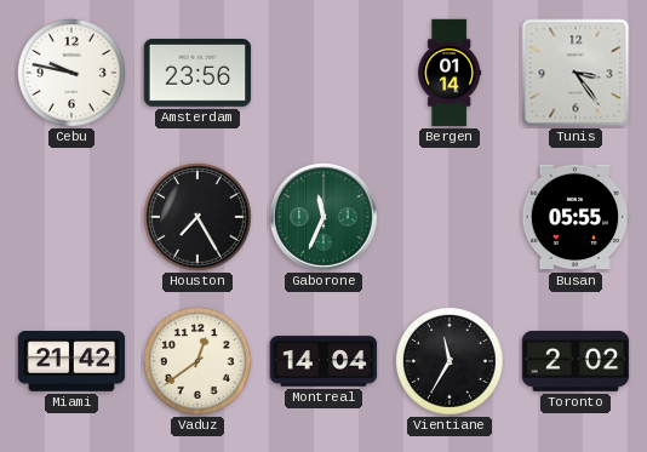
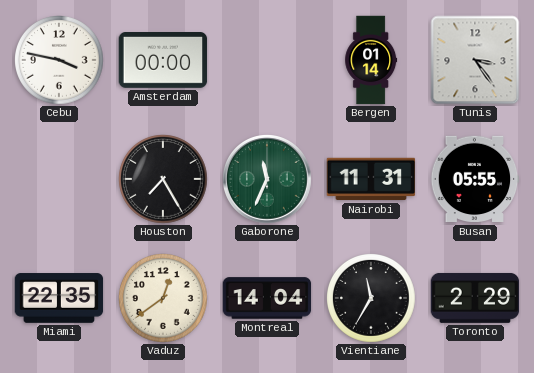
Cebu: 9:47 -> 3:47
Amsterdam: 23:56 -> 00:00
Nairobi: none -> 11:31
Miami: 21:42 -> 22:35
Toronto: 2:02 -> 2:29
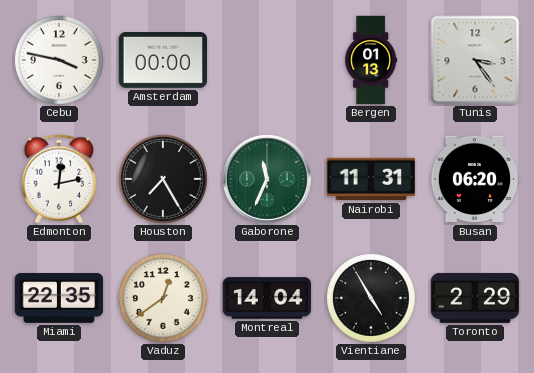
Bergen: 01:14 -> 01:13
Edmonton: none -> 12:13
Busan: 05:55 -> 06:20
Vientiane: 11:35 -> 4:55
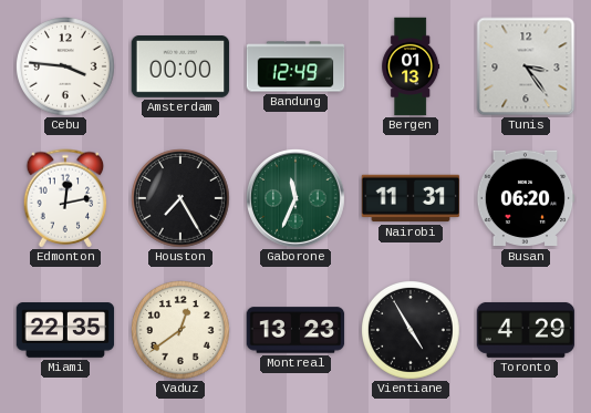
Cebu: 3:47 -> 3:46
Bandung: none -> 12:49
Montreal: 14:04 -> 13:23
Toronto: 2:29 -> 4:29
